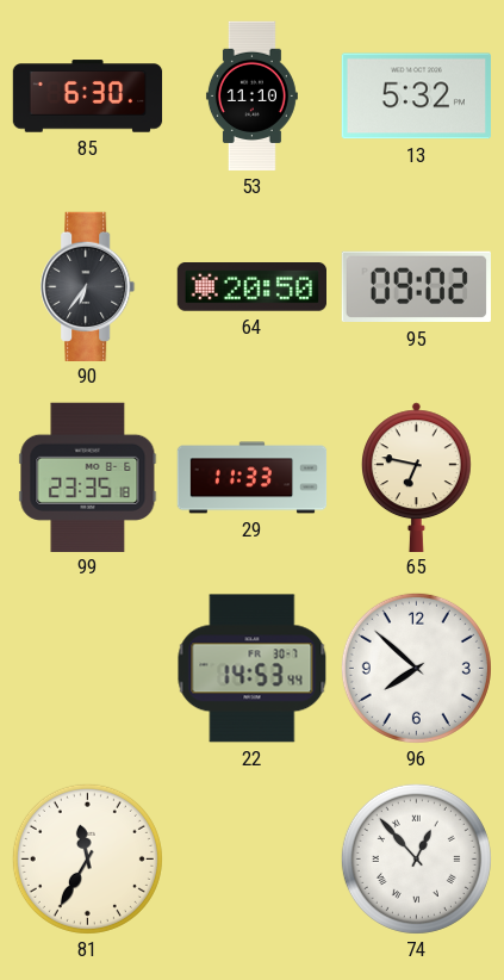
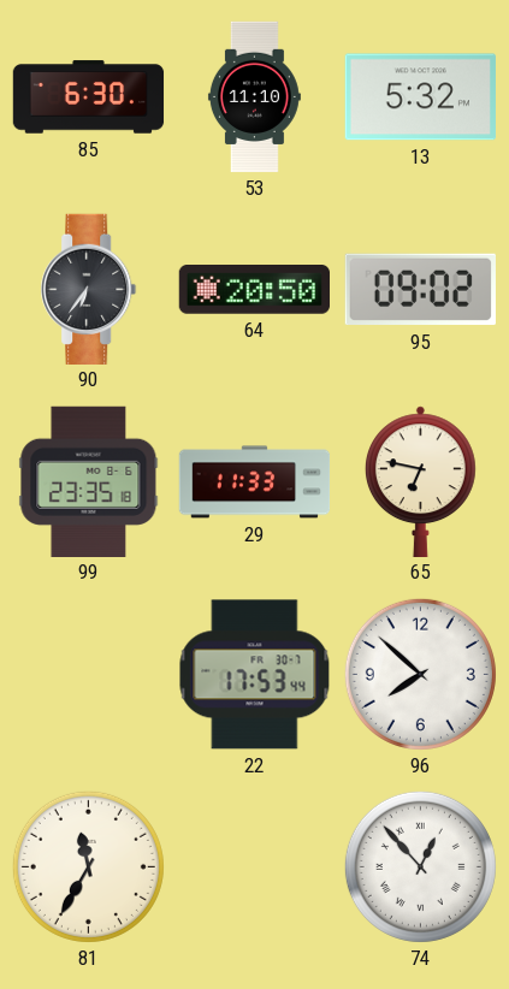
22: 14:53 -> 17:53
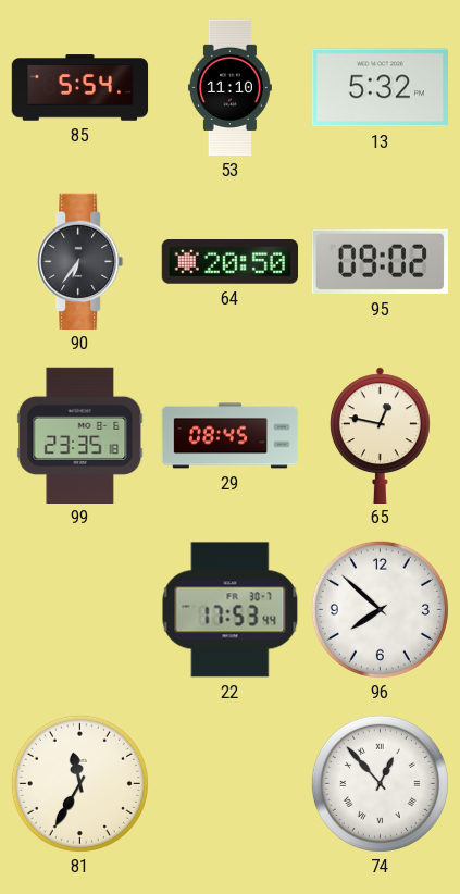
85: 6:30 -> 5:54
29: 11:33 -> 08:45
65: 6:47 -> 12:47
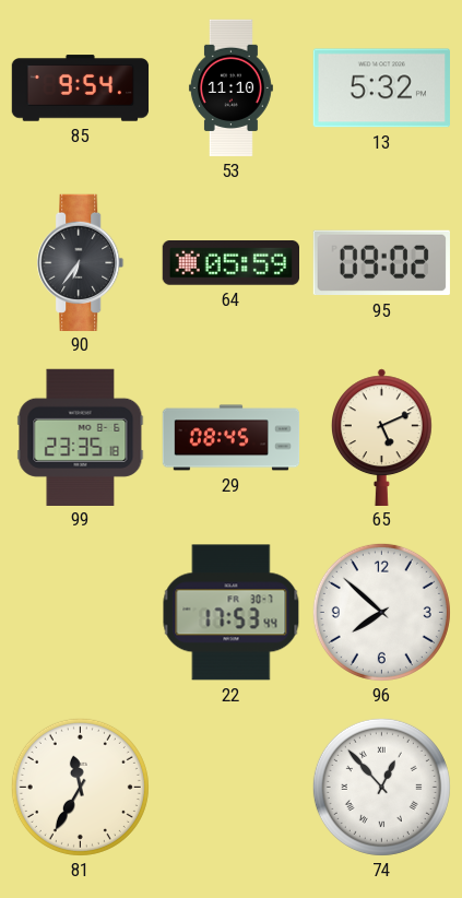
85: 5:54 -> 9:54
64: 20:50 -> 05:59
65: 12:47 -> 5:11
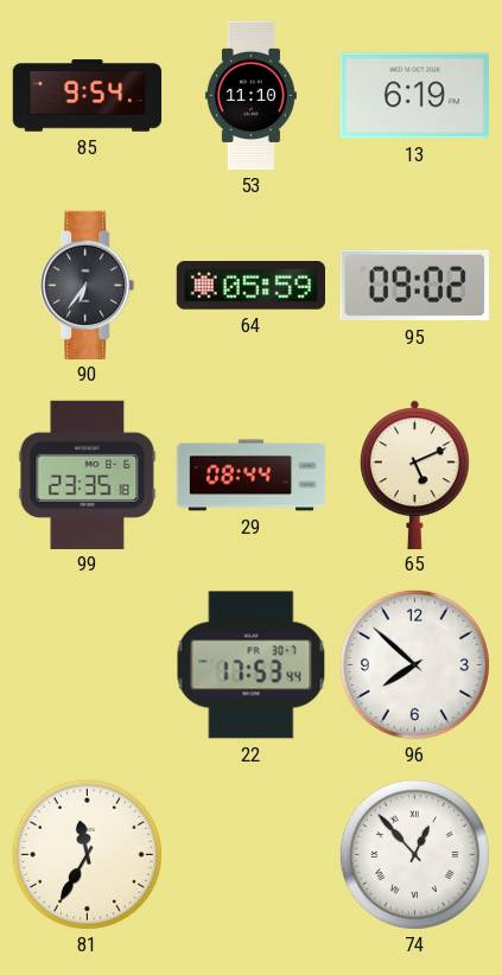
13: 5:32 -> 6:19
29: 08:45 -> 08:44
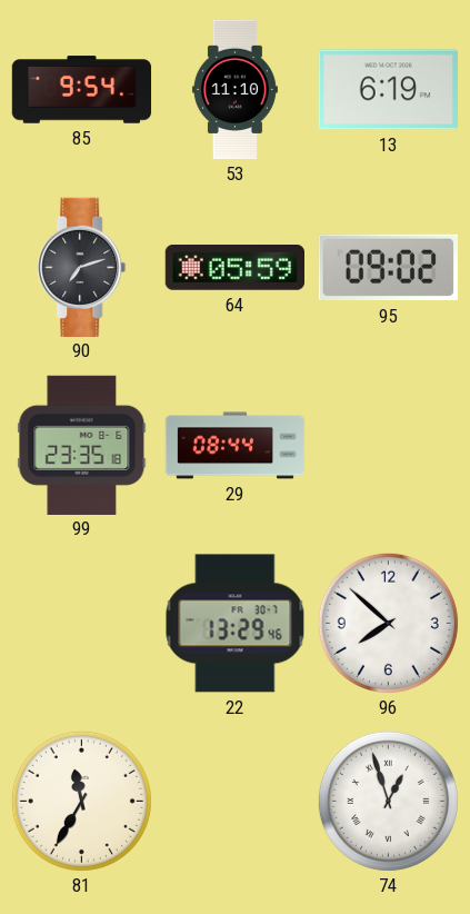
90: 6:36 -> 7:12
65: 5:11 -> none
22: 17:53 -> 13:29
74: 12:53 -> 12:57
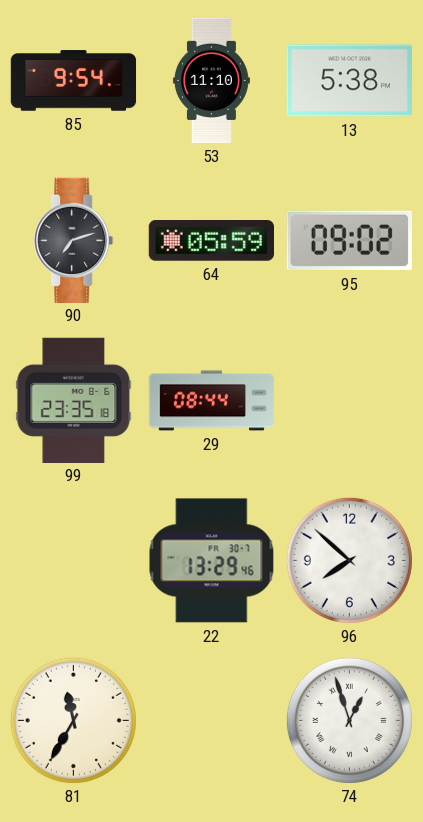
13: 6:19 -> 5:38
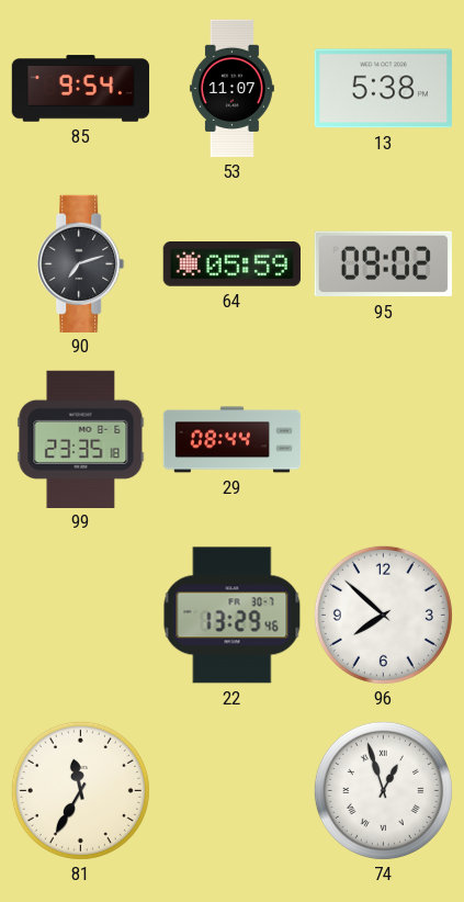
53: 11:10 -> 11:07
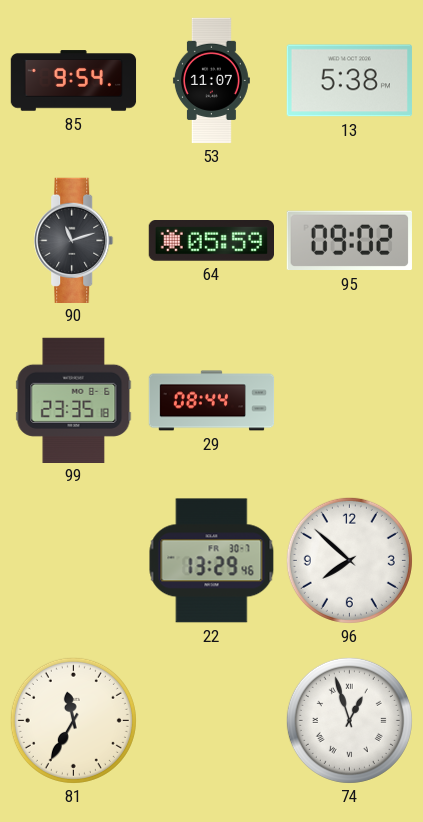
90: 7:12 -> 11:12
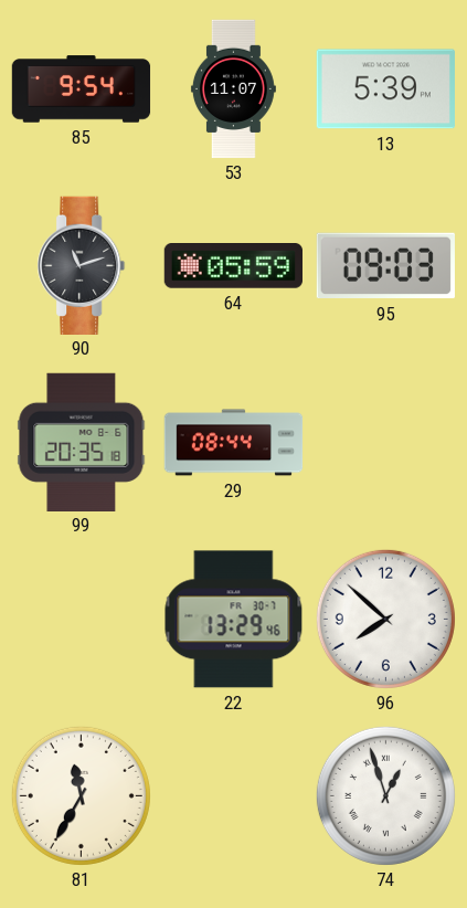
13: 5:38 -> 5:39
95: 09:02 -> 09:03
99: 23:35 -> 20:35
